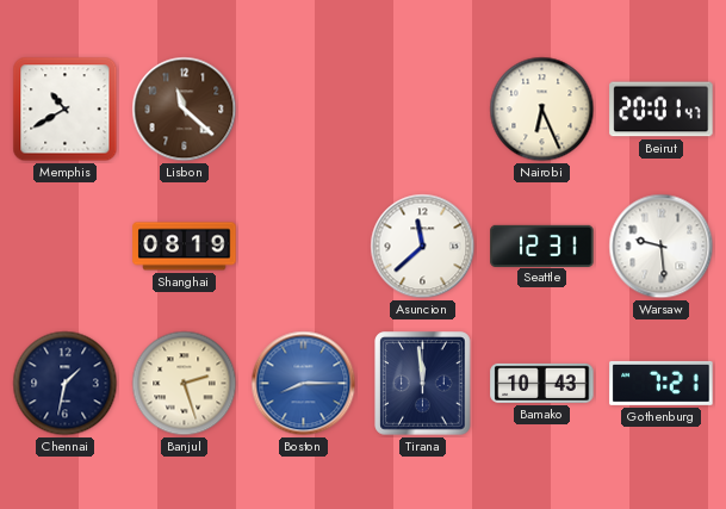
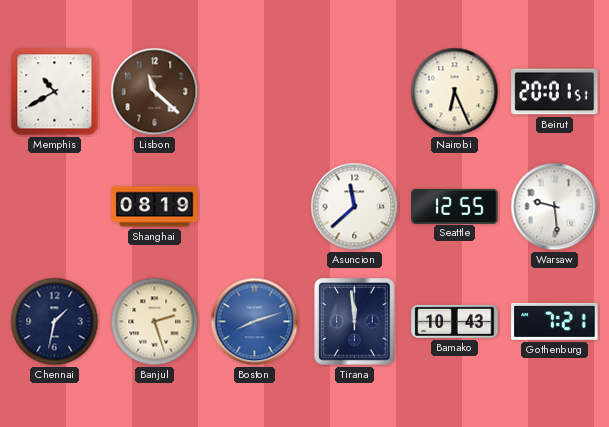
Beirut: 20:01:47 -> 20:01:51
Seattle: 12:31 -> 12:55
Boston: 8:15 -> 8:12
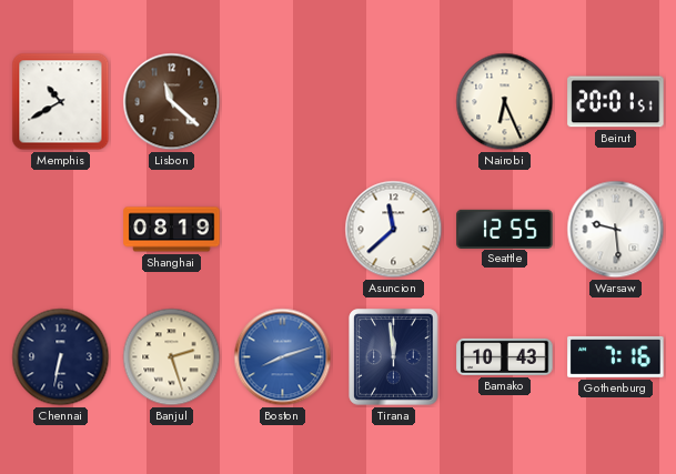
Chennai: 1:32 -> 6:32
Gothenburg: 7:21 -> 7:16
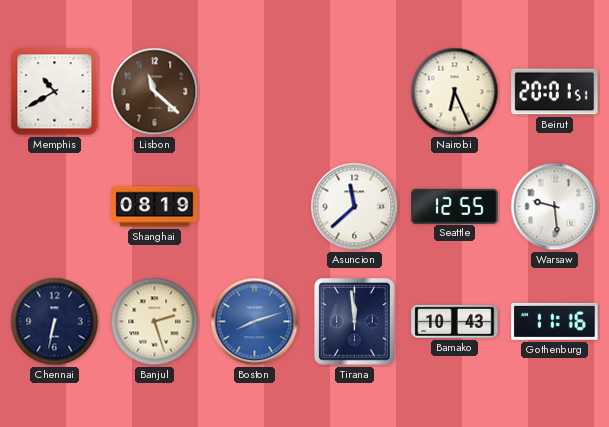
Gothenburg: 7:16 -> 11:16
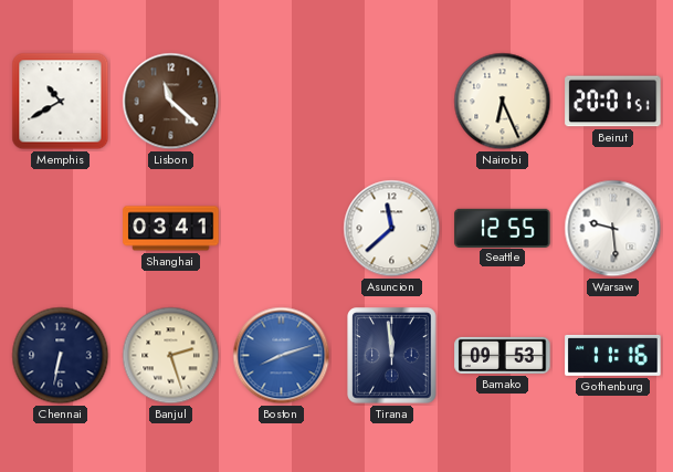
Shanghai: 08:19 -> 03:41
Bamako: 10:43 -> 09:53
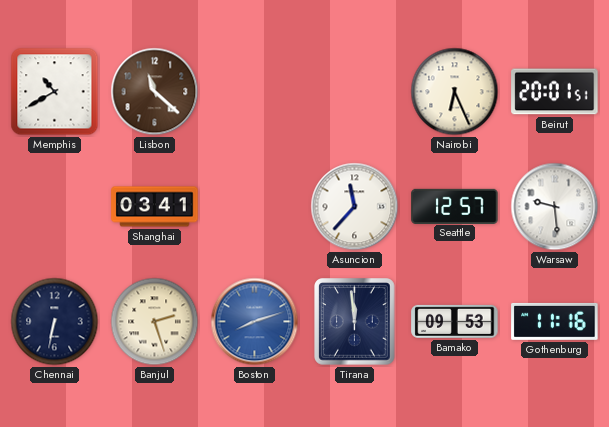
Asuncion: 11:38 -> 11:37
Seattle: 12:55 -> 12:57
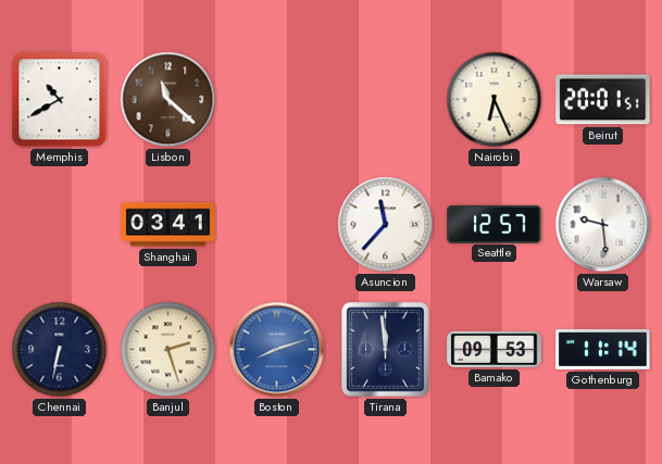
Gothenburg: 11:16 -> 11:14
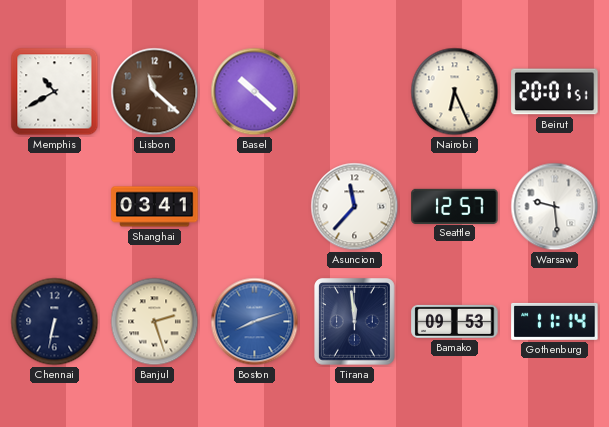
Basel: none -> 10:22
